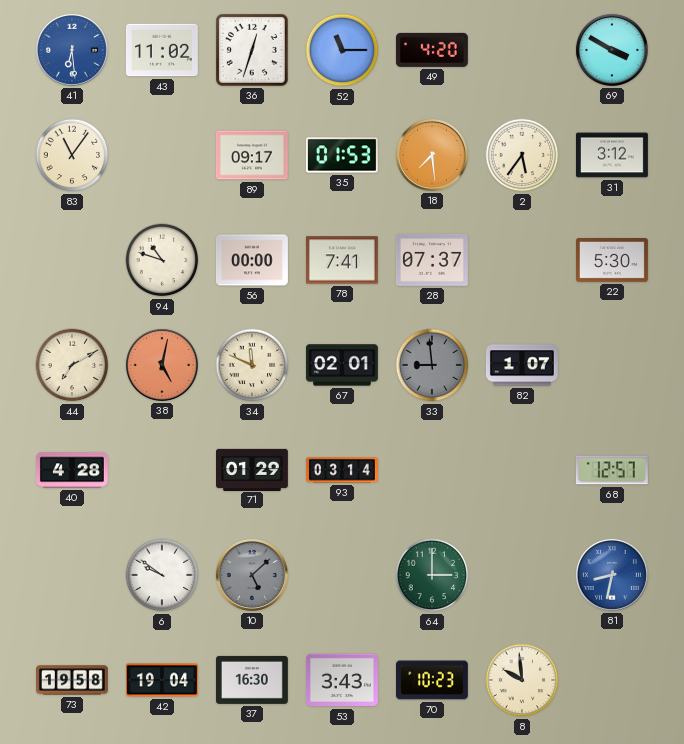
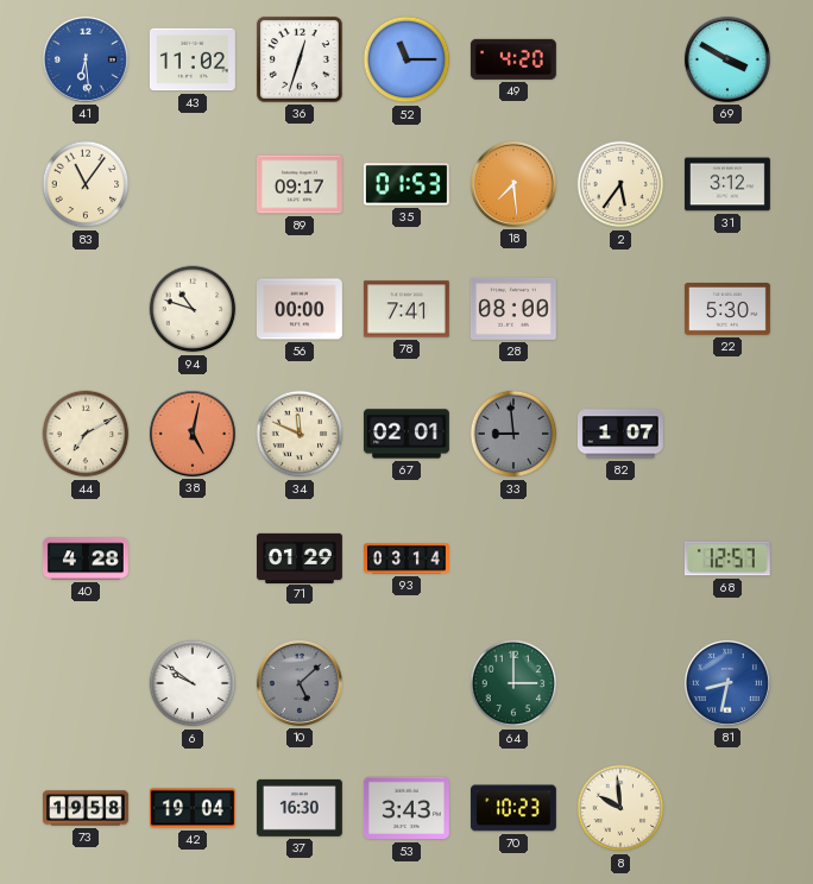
28: 07:37 -> 08:00
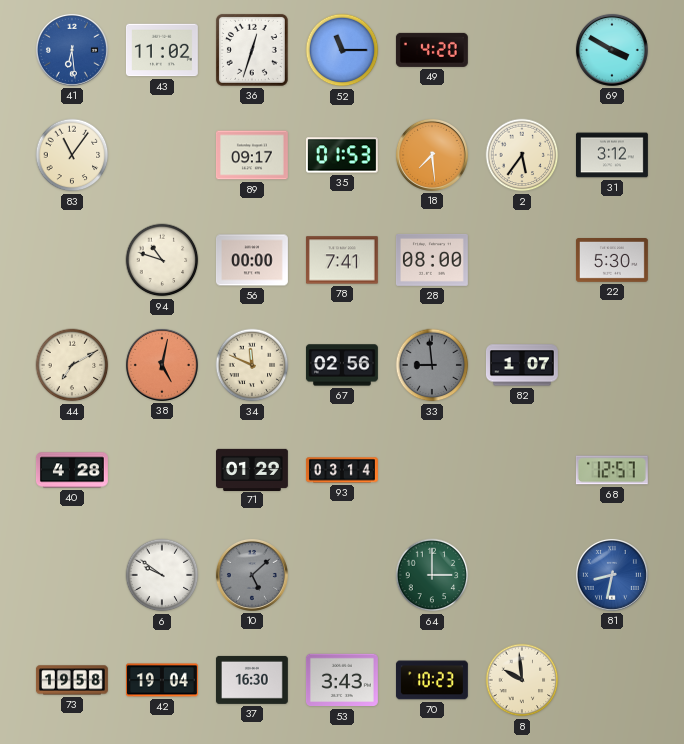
67: 02:01 -> 02:56
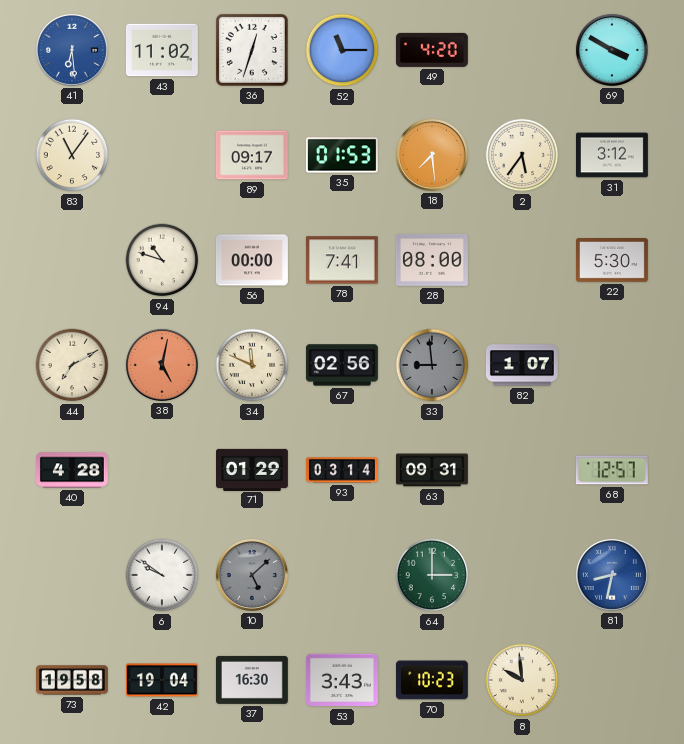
63: none -> 09:31
